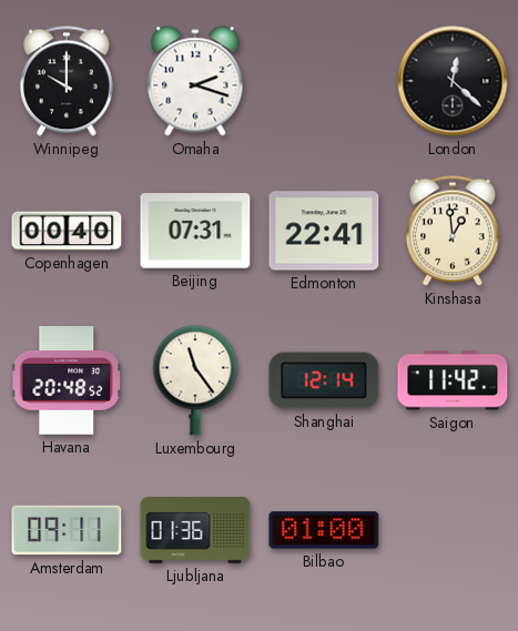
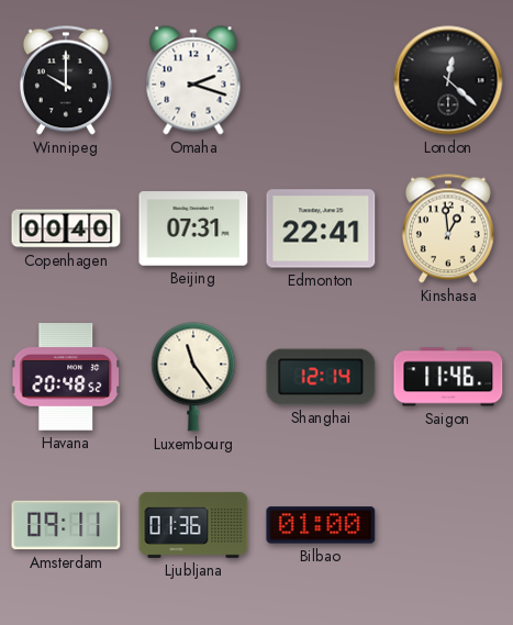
Saigon: 11:42 -> 11:46
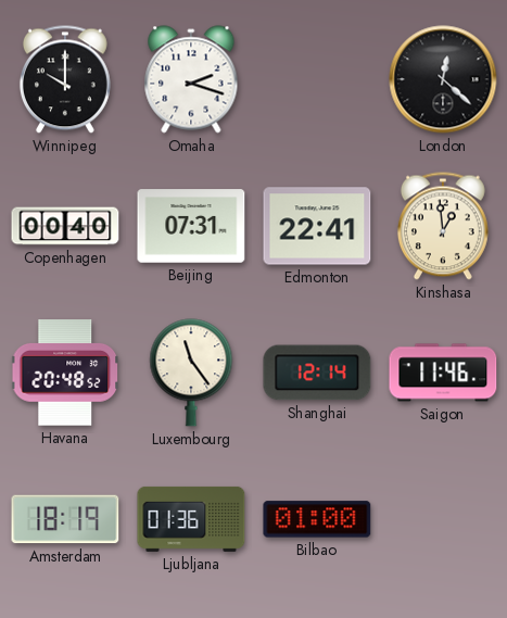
Amsterdam: 09:11 -> 18:19
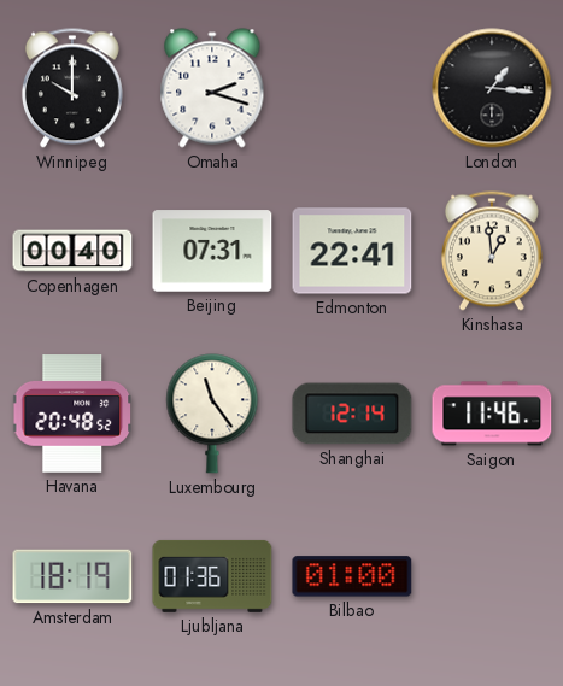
London: 12:22 -> 1:16
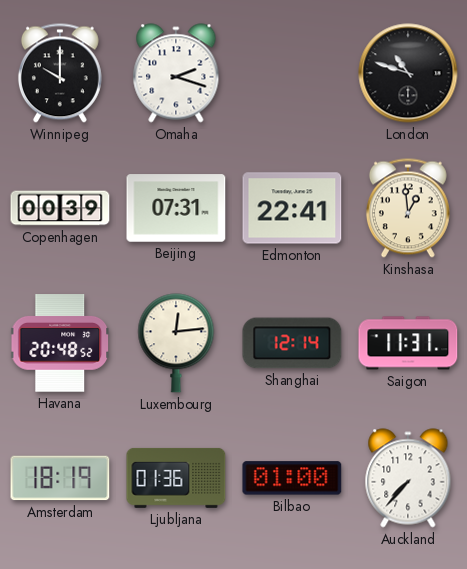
London: 1:16 -> 10:48
Copenhagen: 00:40 -> 00:39
Luxembourg: 11:24 -> 12:14
Saigon: 11:46 -> 11:31
Auckland: none -> 7:37
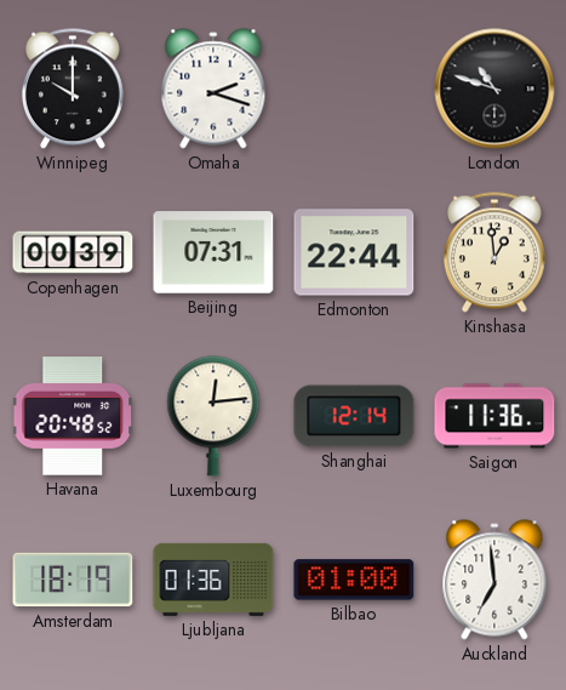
Edmonton: 22:41 -> 22:44
Saigon: 11:31 -> 11:36
Auckland: 7:37 -> 6:59
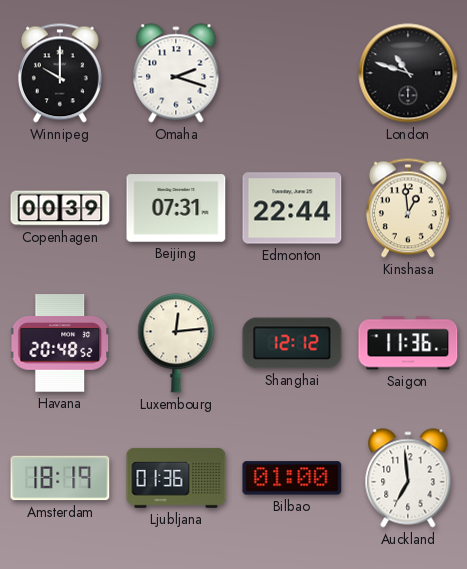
Shanghai: 12:14 -> 12:12
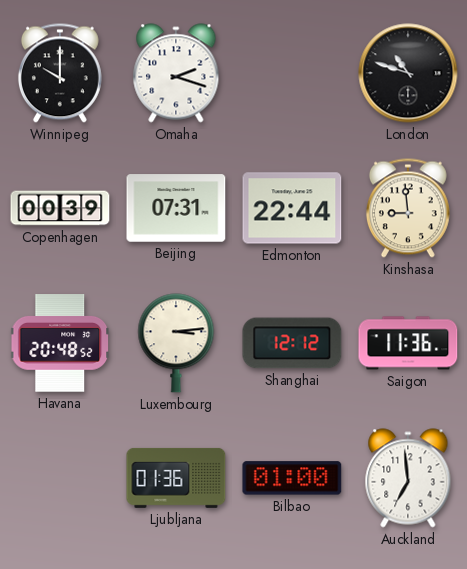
Kinshasa: 12:59 -> 8:59
Luxembourg: 12:14 -> 3:14
Amsterdam: 18:19 -> none
